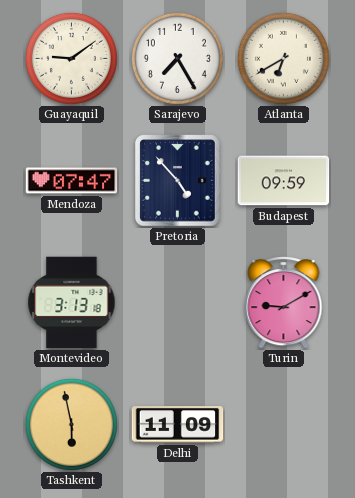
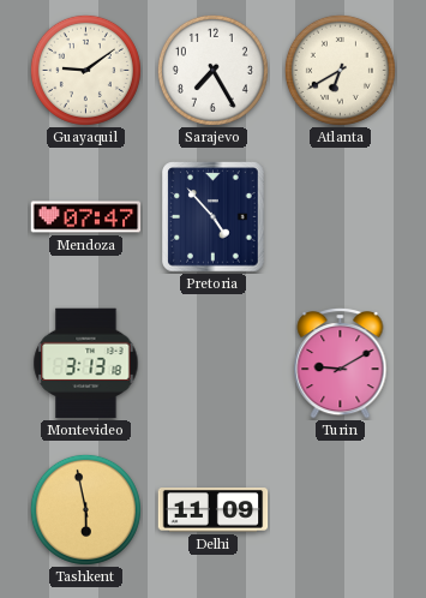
Budapest: 09:59 -> none
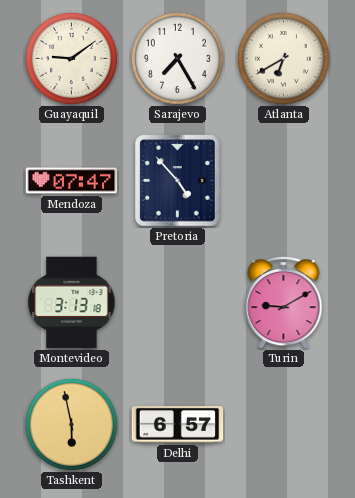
Delhi: 11:09 -> 6:57
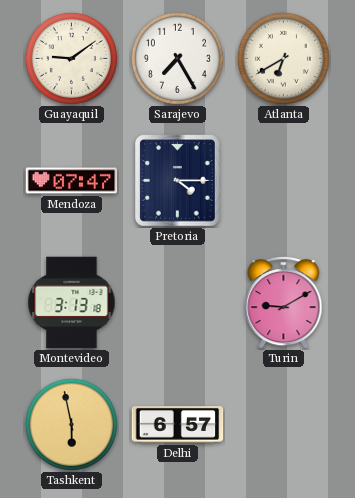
Pretoria: 4:53 -> 4:15
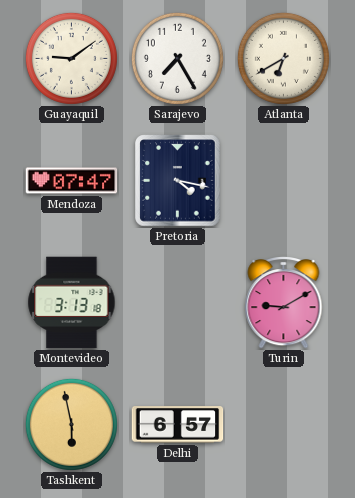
Pretoria: 4:15 -> 4:17
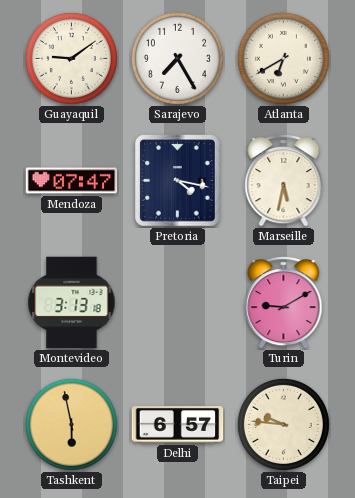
Marseille: none -> 5:32
Taipei: none -> 9:46
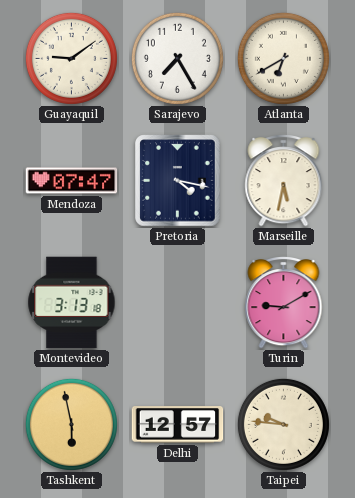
Delhi: 6:57 -> 12:57
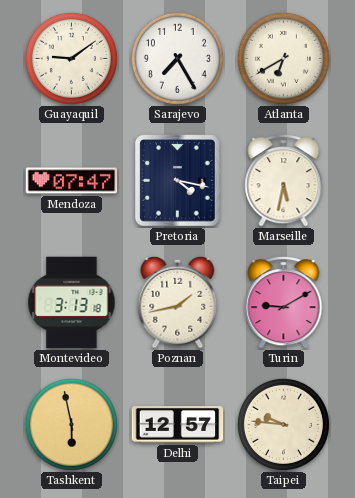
Poznan: none -> 1:43
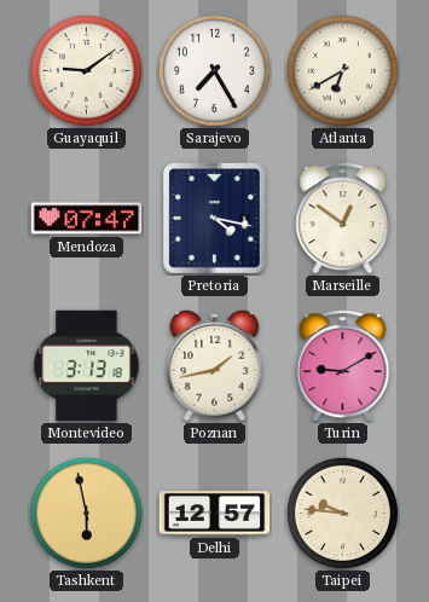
Marseille: 5:32 -> 12:51
